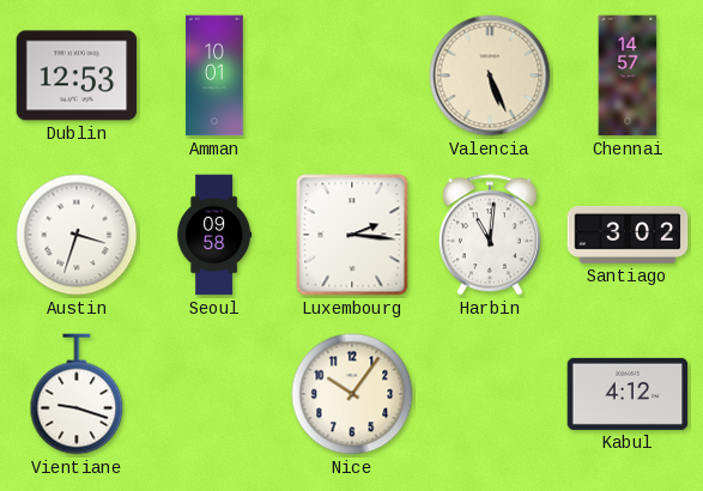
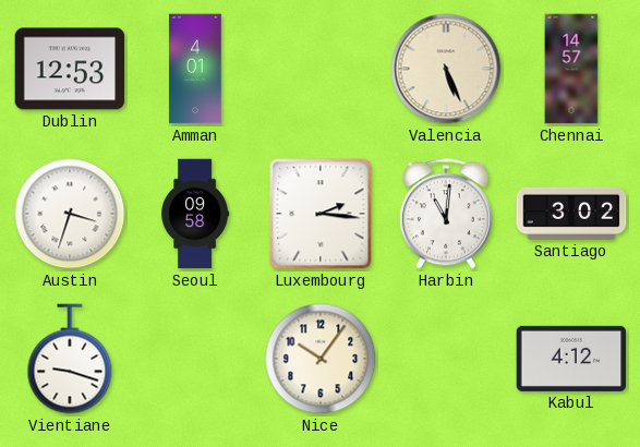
Amman: 10:01 -> 4:01
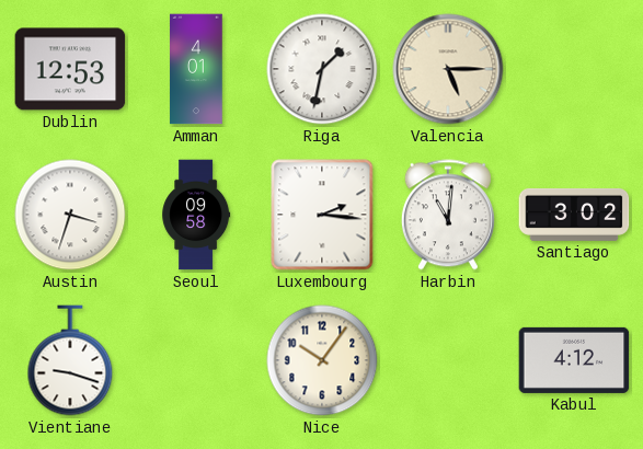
Riga: none -> 1:32
Valencia: 5:26 -> 5:15
Chennai: 14:57 -> none
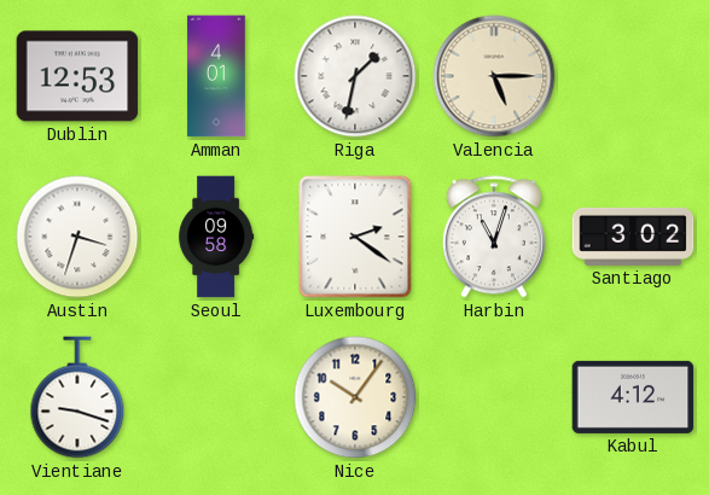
Luxembourg: 2:16 -> 2:21
Harbin: 11:01 -> 11:03
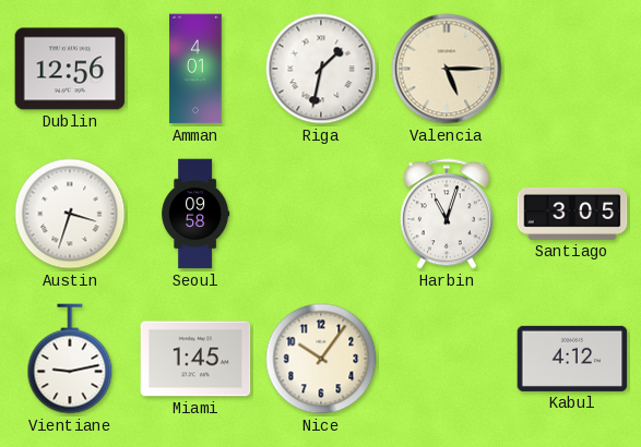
Dublin: 12:53 -> 12:56
Luxembourg: 2:21 -> none
Santiago: 3:02 -> 3:05
Vientiane: 9:18 -> 9:13
Miami: none -> 1:45
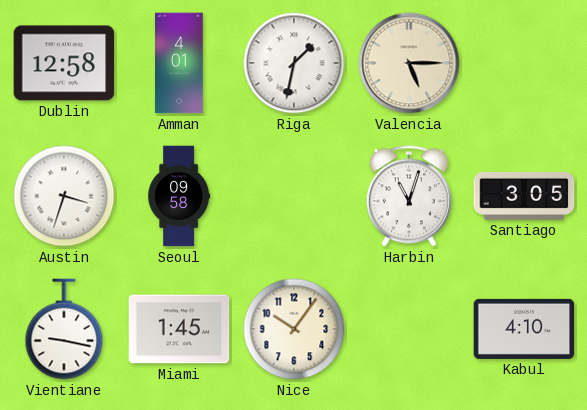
Dublin: 12:56 -> 12:58
Vientiane: 9:13 -> 9:17
Kabul: 4:12 -> 4:10
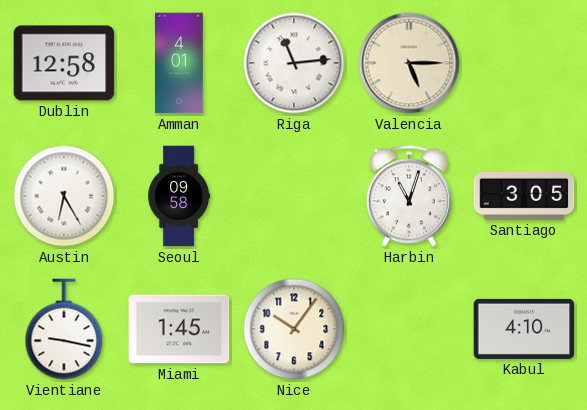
Riga: 1:32 -> 11:14
Austin: 3:33 -> 6:25
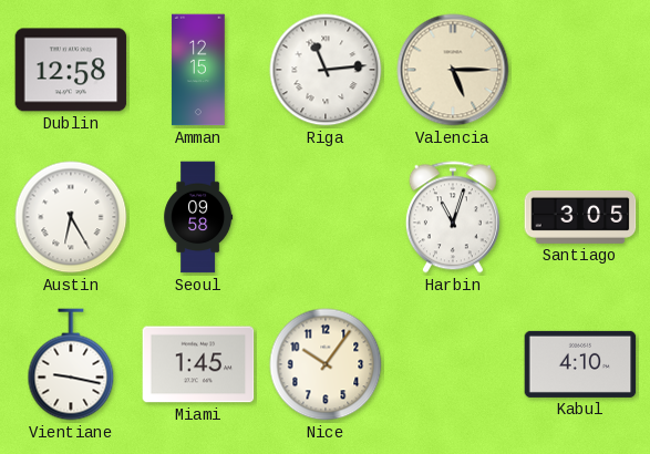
Amman: 4:01 -> 12:15
